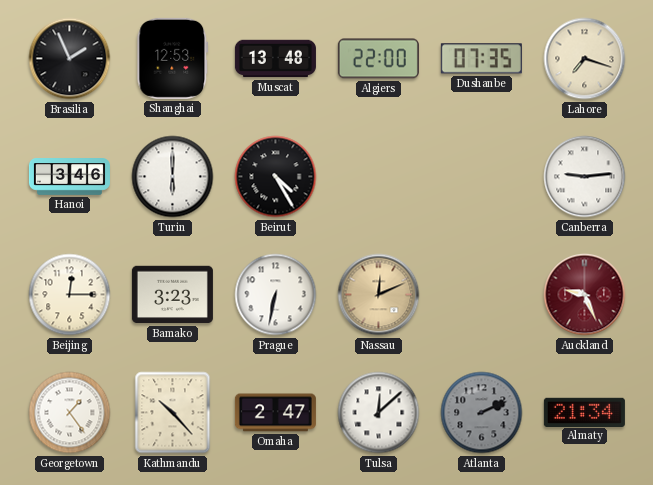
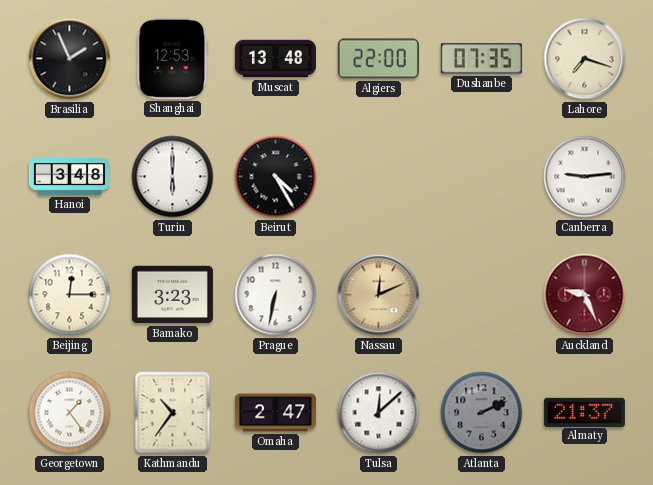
Hanoi: 3:46 -> 3:48
Kathmandu: 10:23 -> 10:36
Almaty: 21:34 -> 21:37
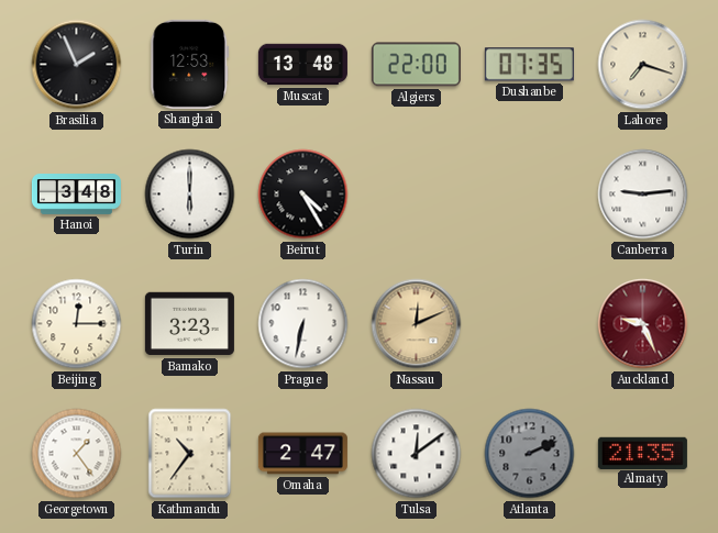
Tulsa: 12:08 -> 12:09
Almaty: 21:37 -> 21:35
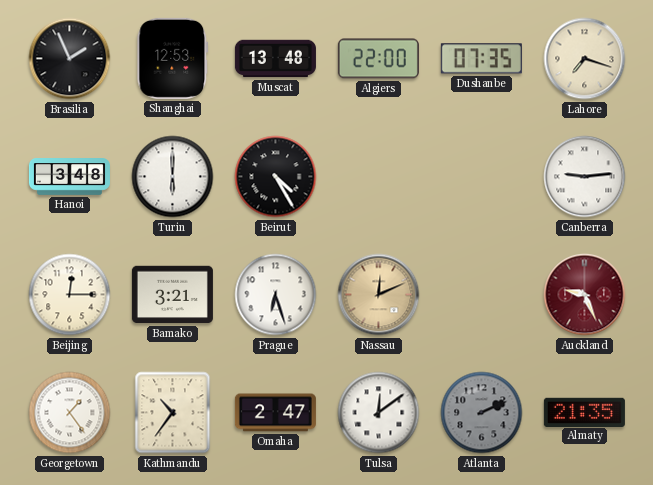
Bamako: 3:23 -> 3:21
Prague: 6:32 -> 6:27
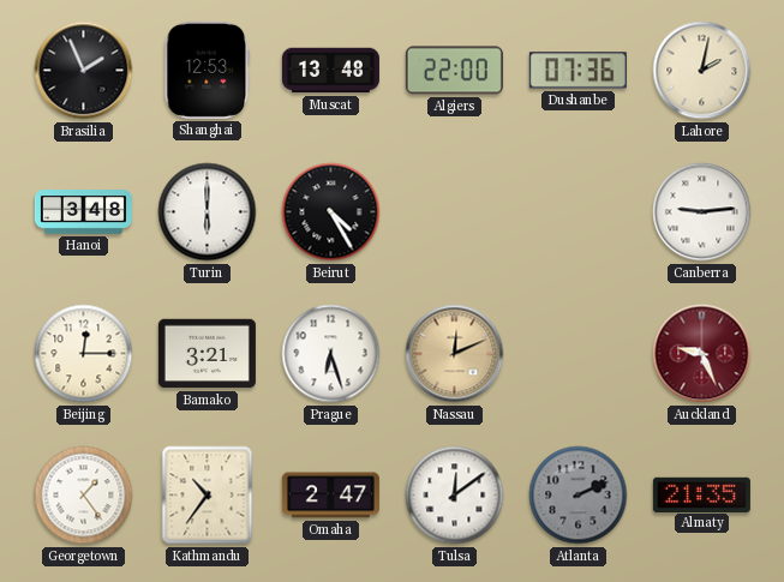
Dushanbe: 07:35 -> 07:36
Lahore: 7:18 -> 2:02
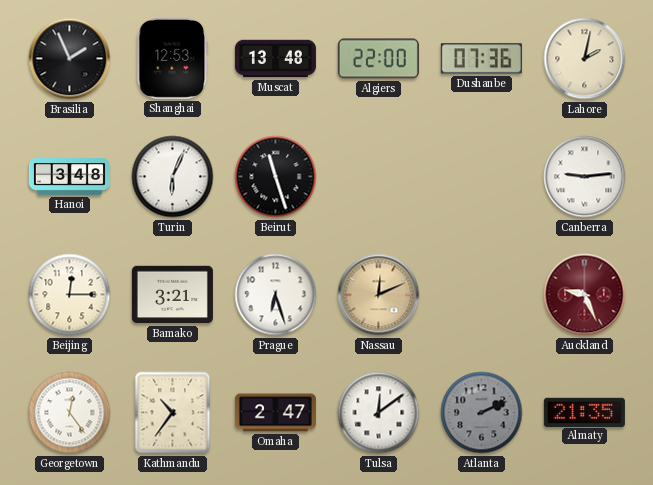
Turin: 6:00 -> 6:04
Beirut: 4:25 -> 11:27
Georgetown: 1:24 -> 12:24
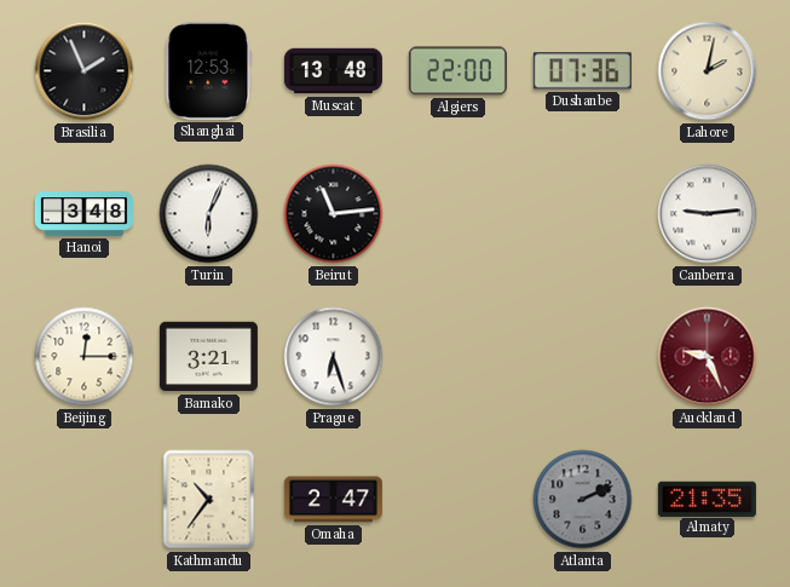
Beirut: 11:27 -> 11:14
Nassau: 12:11 -> none
Georgetown: 12:24 -> none
Tulsa: 12:09 -> none
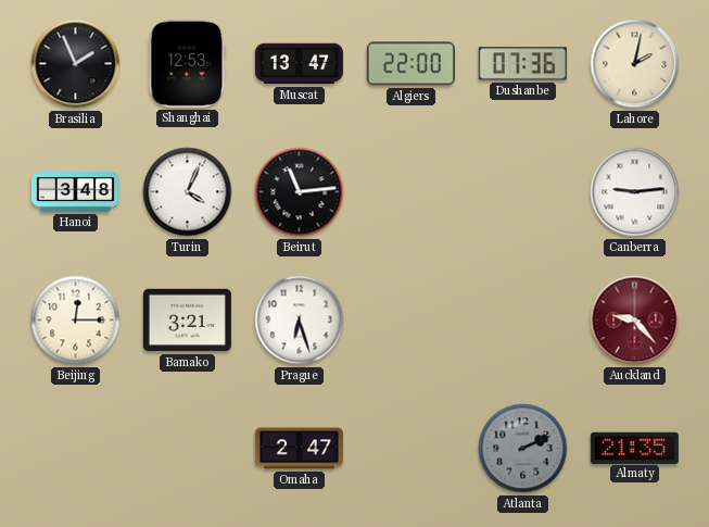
Muscat: 13:48 -> 13:47
Turin: 6:04 -> 4:04
Auckland: 9:26 -> 9:23
Kathmandu: 10:36 -> none
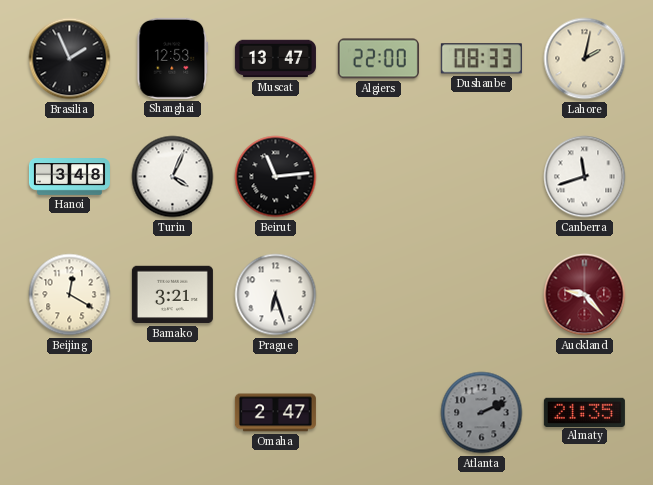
Dushanbe: 07:36 -> 08:33
Canberra: 9:14 -> 11:42
Beijing: 12:15 -> 12:20
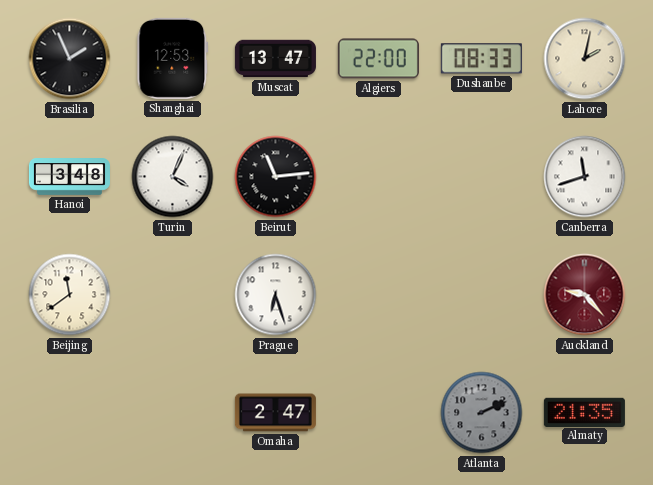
Beijing: 12:20 -> 11:39
Bamako: 3:21 -> none
